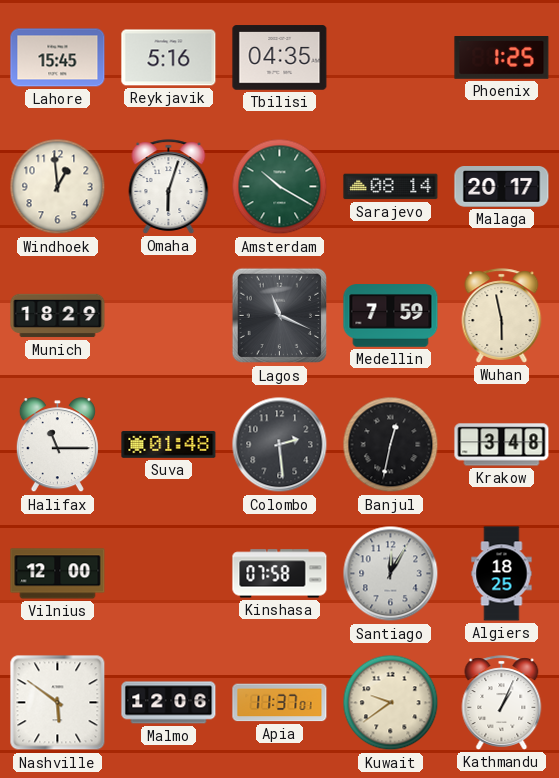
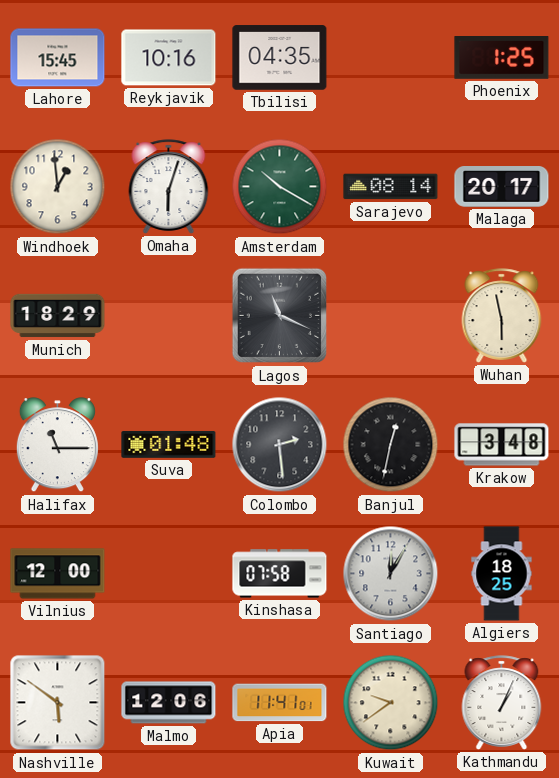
Reykjavik: 5:16 -> 10:16
Medellin: 7:59 -> none
Apia: 11:37 -> 11:41
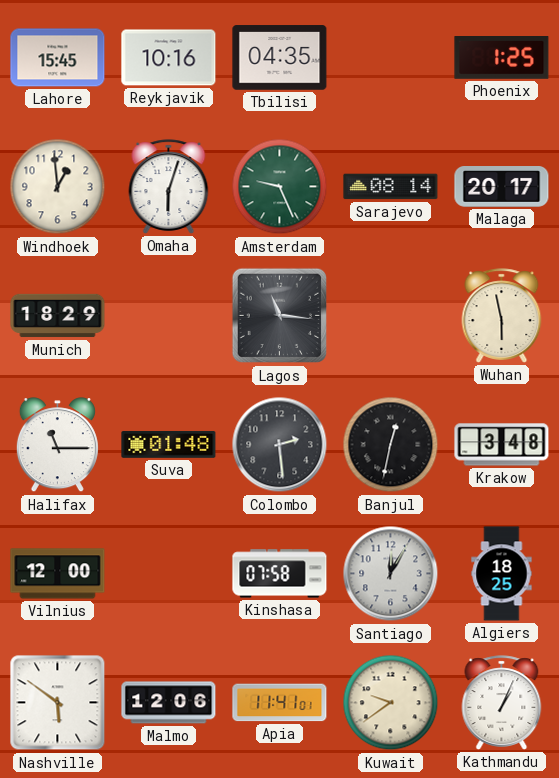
Amsterdam: 10:20 -> 9:26
Lagos: 11:19 -> 11:16
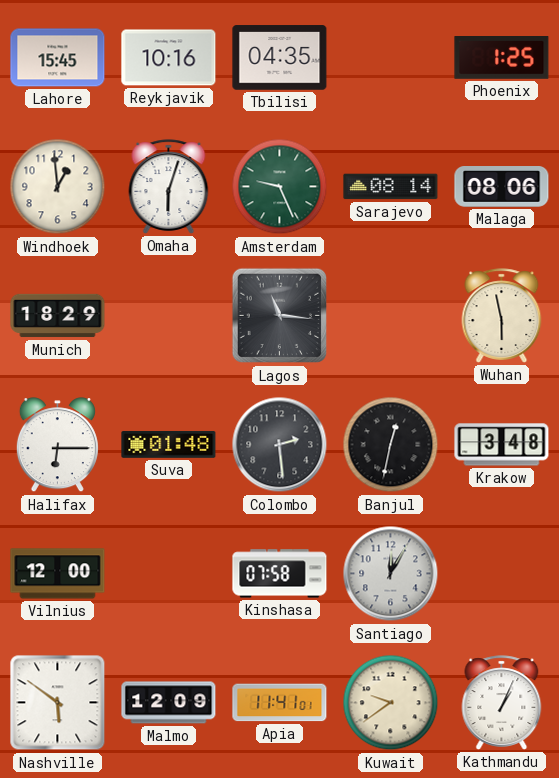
Malaga: 20:17 -> 08:06
Halifax: 11:15 -> 6:15
Algiers: 18:25 -> none
Malmo: 12:06 -> 12:09
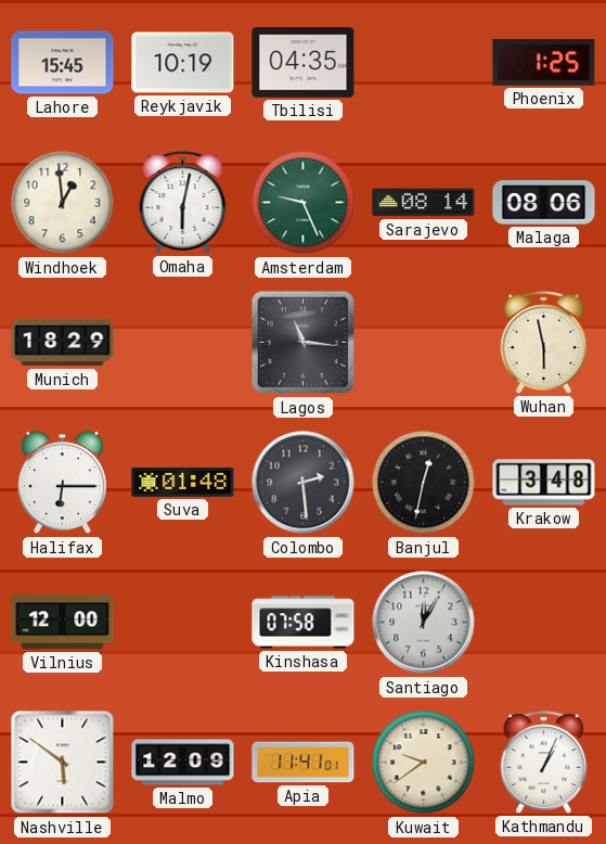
Reykjavik: 10:16 -> 10:19
Omaha: 6:03 -> 6:02
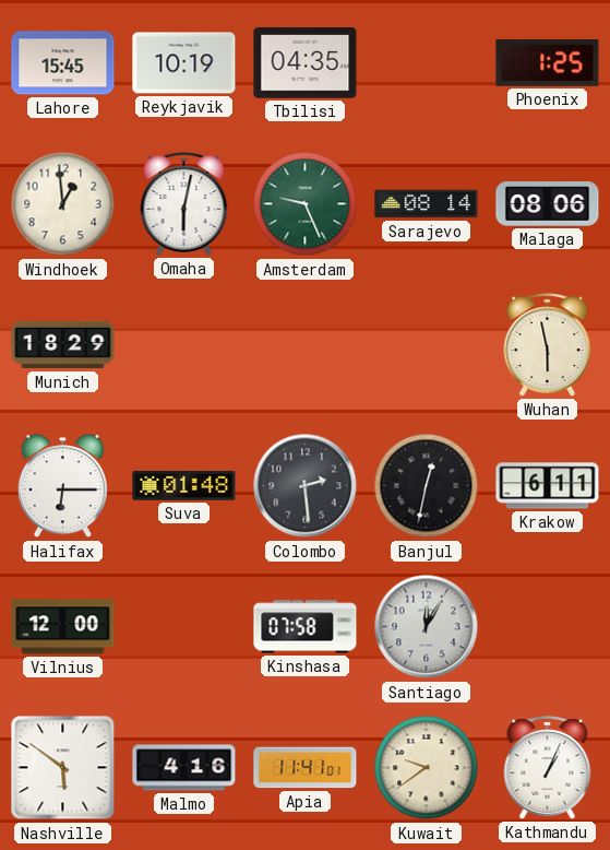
Lagos: 11:16 -> none
Krakow: 3:48 -> 6:11
Malmo: 12:09 -> 4:16
